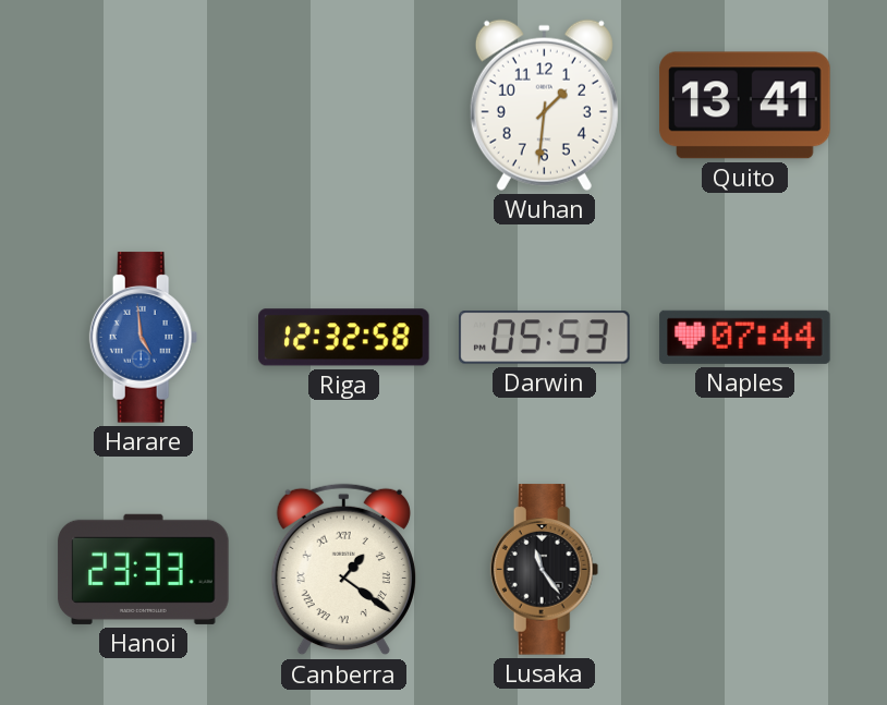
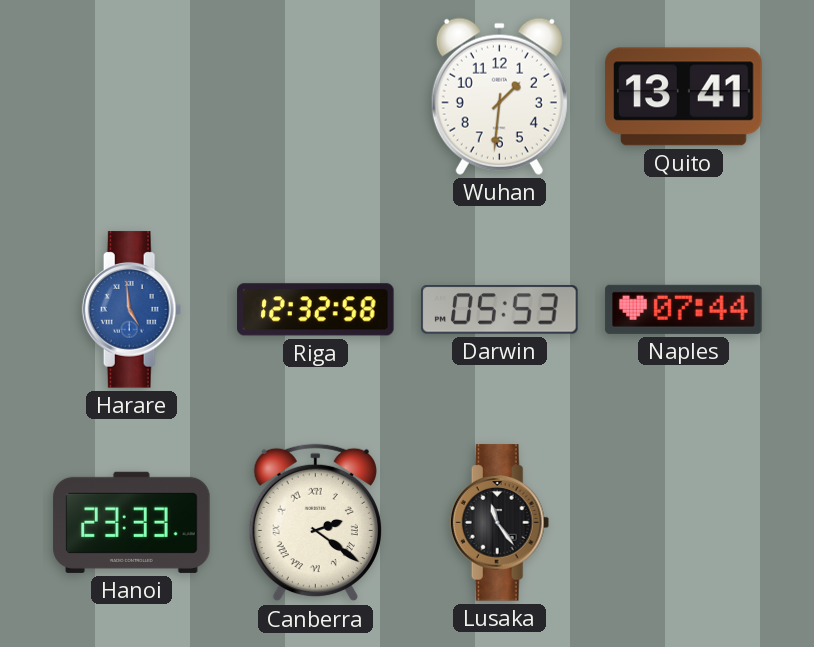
Canberra: 1:21 -> 2:21
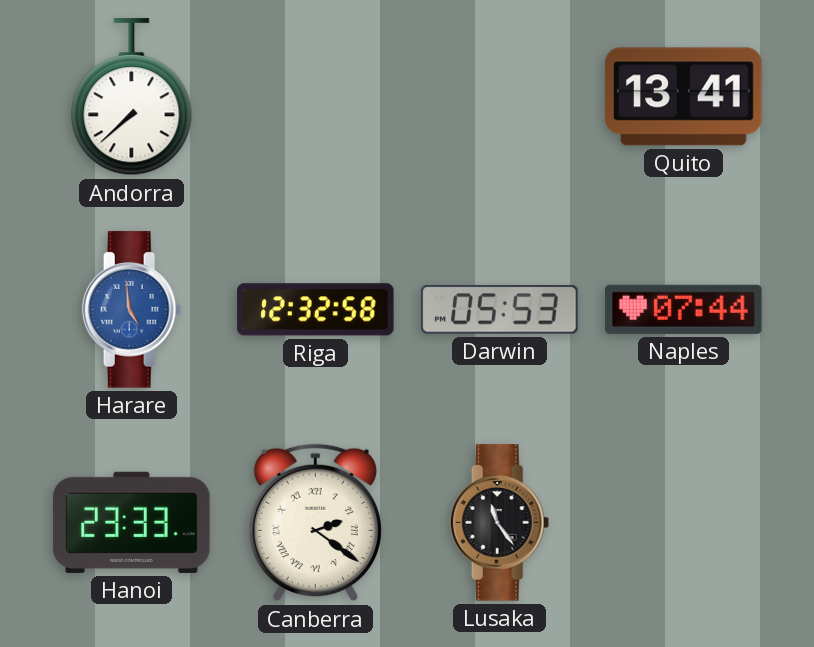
Andorra: none -> 7:38
Wuhan: 1:31 -> none
